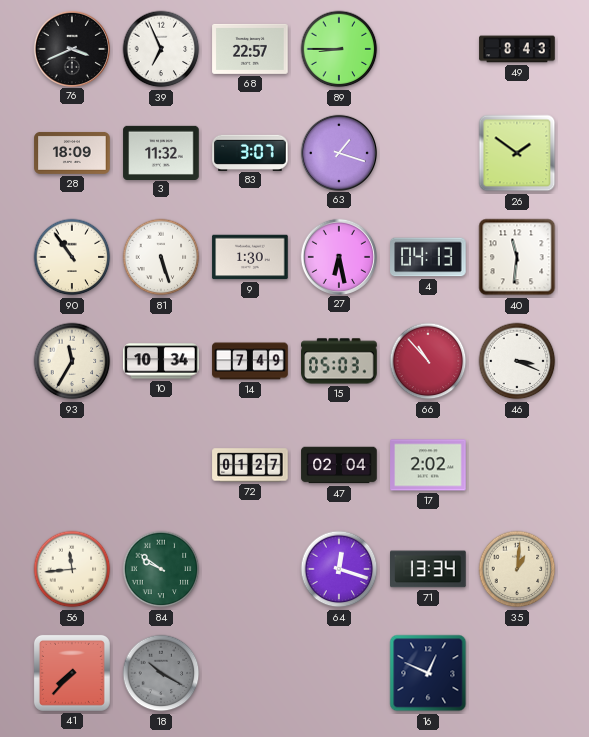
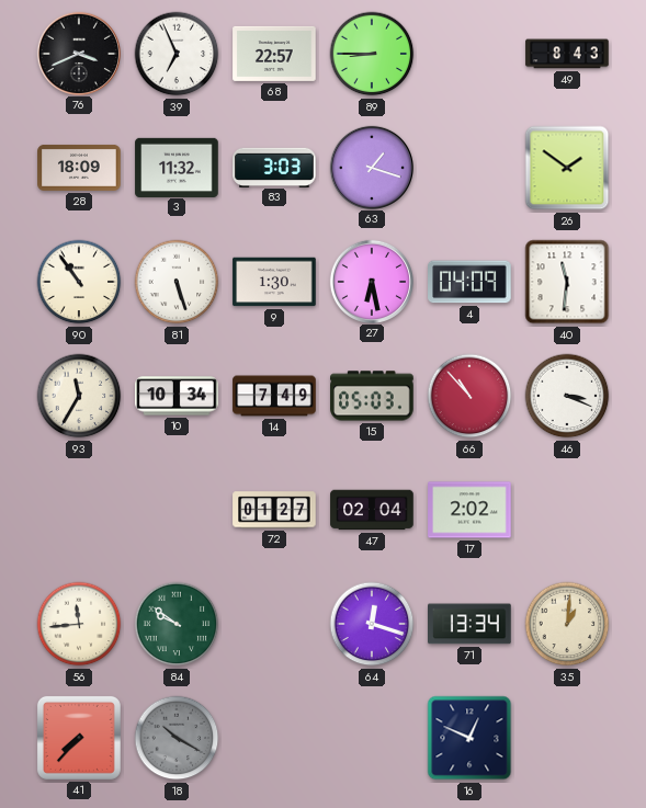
83: 3:07 -> 3:03
4: 04:13 -> 04:09
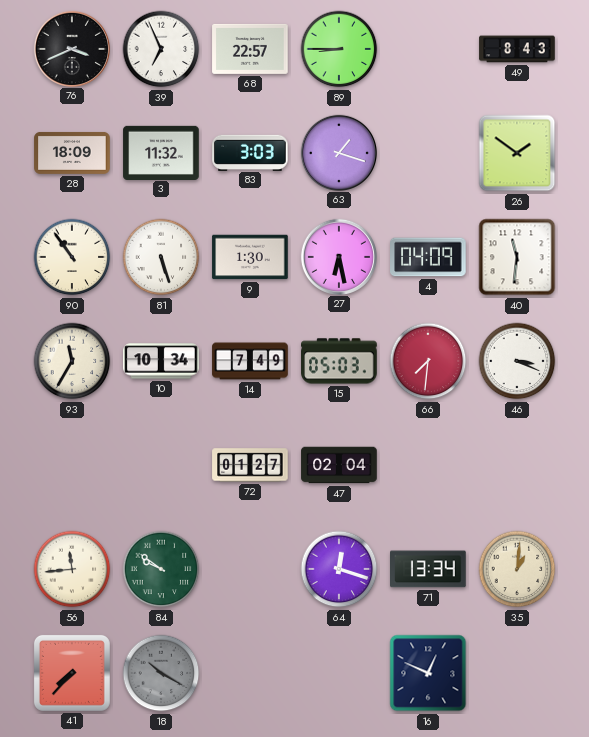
66: 10:53 -> 7:31
17: 2:02 -> none
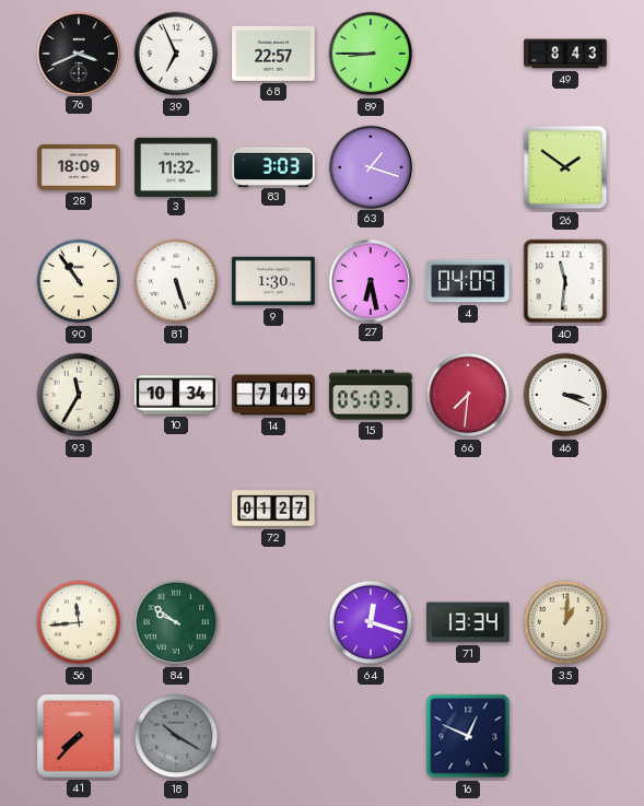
47: 02:04 -> none
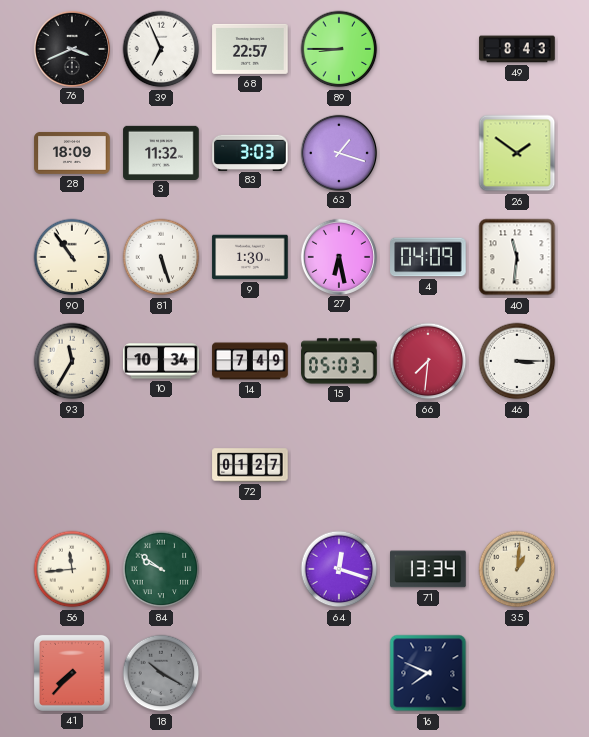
46: 3:19 -> 3:15
16: 12:49 -> 7:49
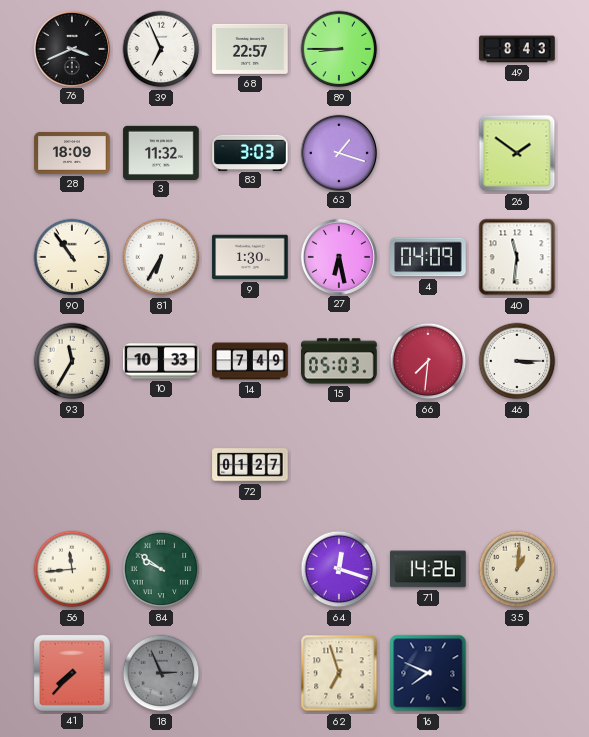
81: 5:27 -> 6:35
10: 10:34 -> 10:33
71: 13:34 -> 14:26
18: 10:20 -> 2:56
62: none -> 6:57
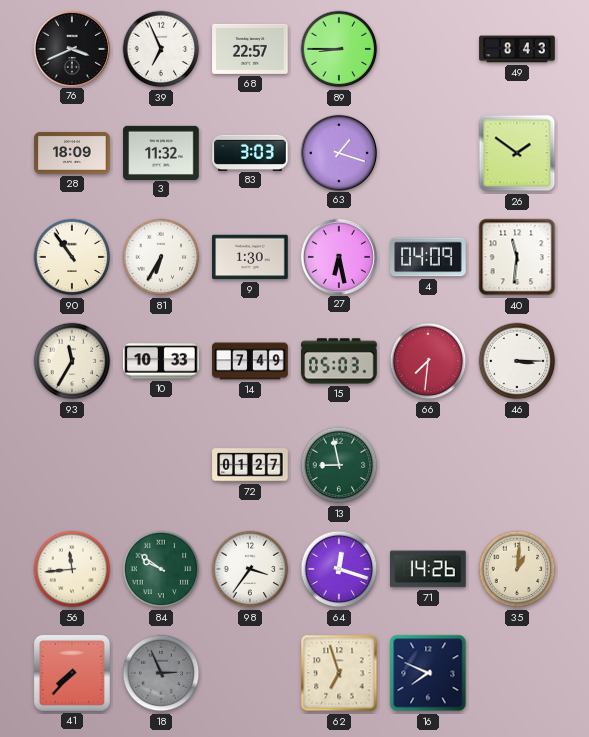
13: none -> 8:58
98: none -> 3:36
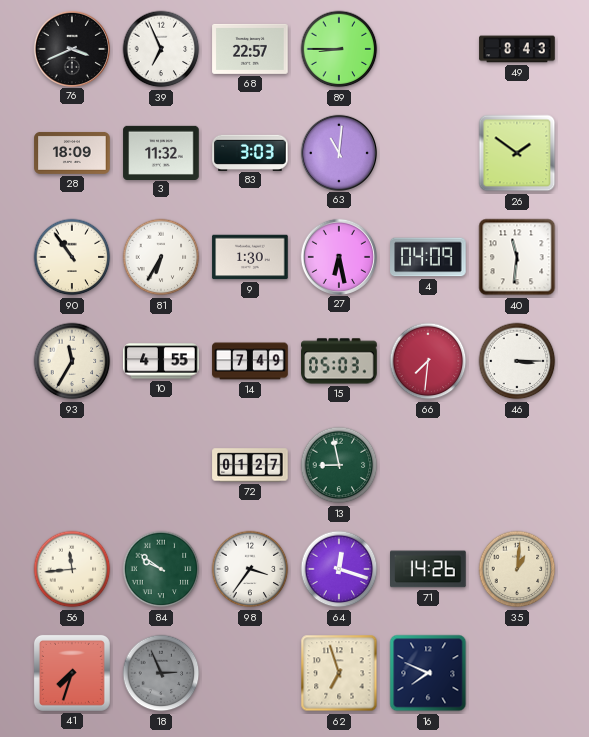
63: 1:18 -> 11:01
10: 10:33 -> 4:55
41: 7:37 -> 7:33
